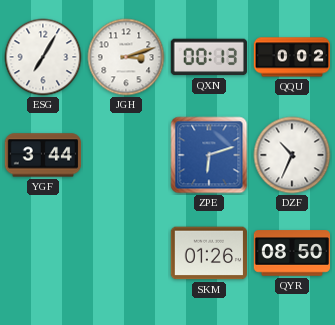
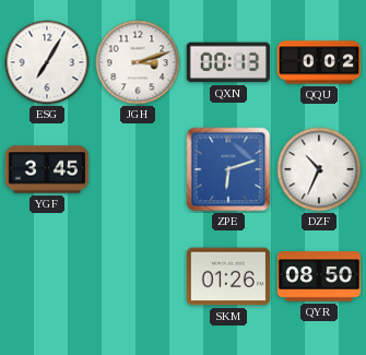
YGF: 3:44 -> 3:45
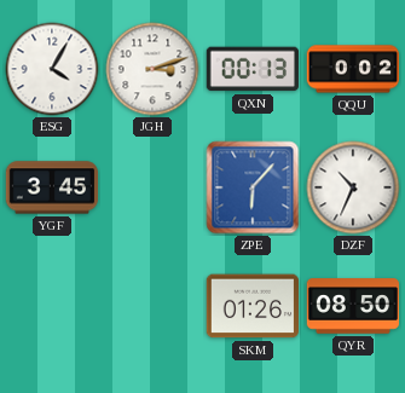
ESG: 7:05 -> 4:05
ZPE: 6:12 -> 6:07
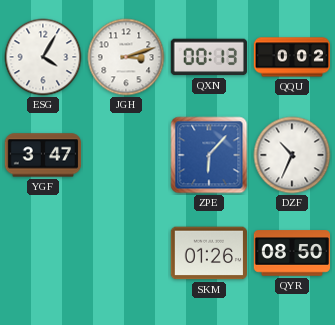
YGF: 3:45 -> 3:47
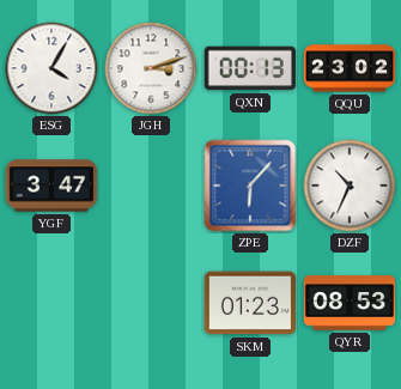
QQU: 0:02 -> 23:02
SKM: 01:26 -> 01:23
QYR: 08:50 -> 08:53
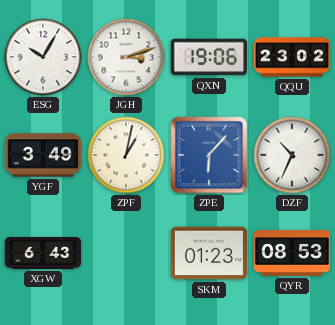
ESG: 4:05 -> 10:05
QXN: 00:13 -> 19:06
YGF: 3:47 -> 3:49
ZPF: none -> 1:02
XGW: none -> 6:43
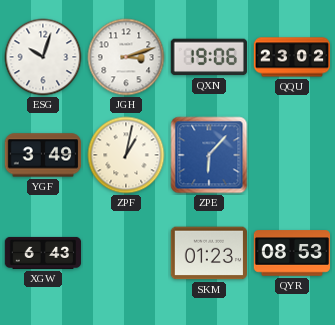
ESG: 10:05 -> 10:03
DZF: 10:34 -> none
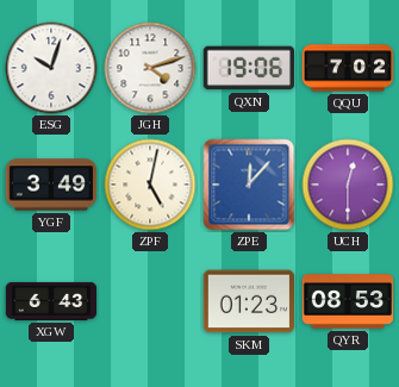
JGH: 3:12 -> 4:12
QQU: 23:02 -> 7:02
ZPF: 1:02 -> 5:02
ZPE: 6:07 -> 12:07
UCH: none -> 12:30
